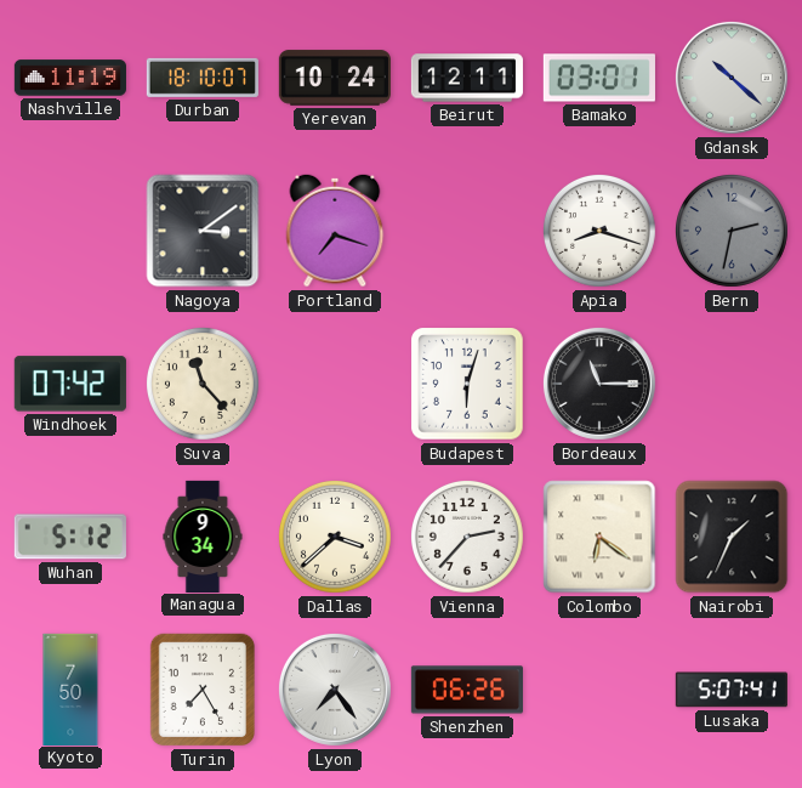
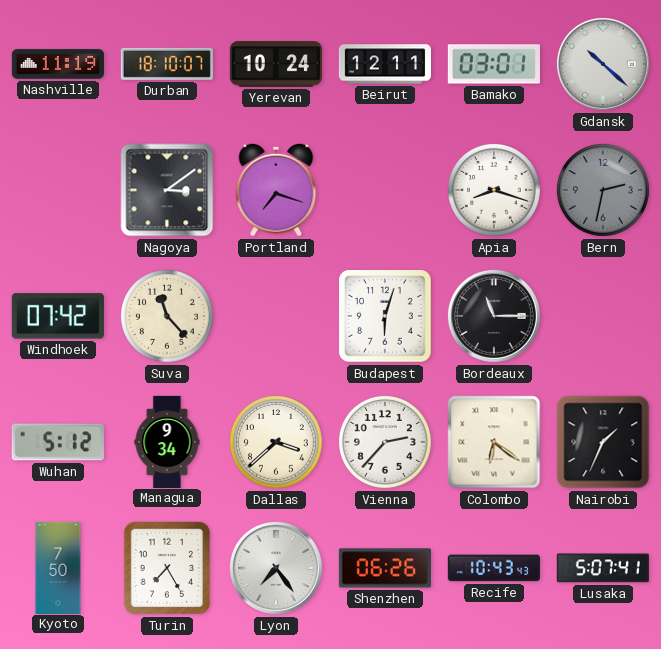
Recife: none -> 10:43
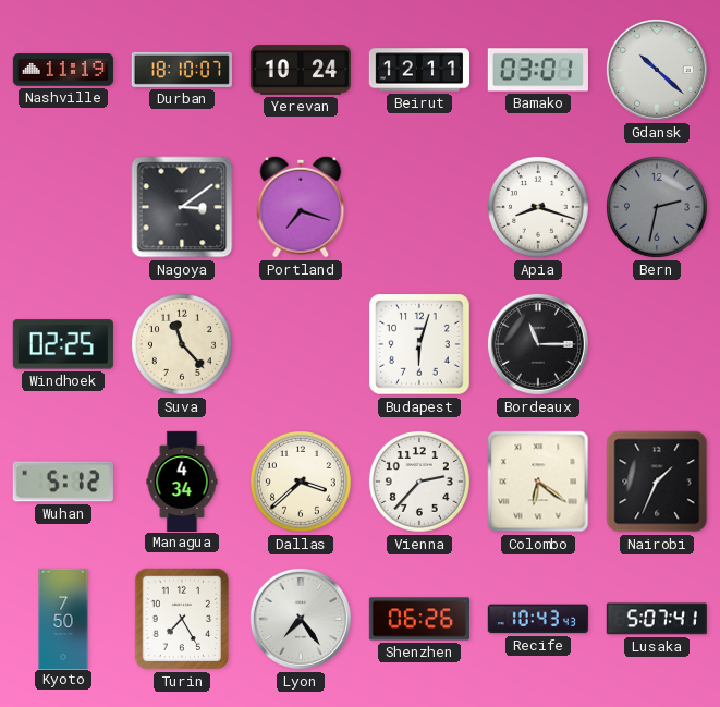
Windhoek: 07:42 -> 02:25
Managua: 9:34 -> 4:34
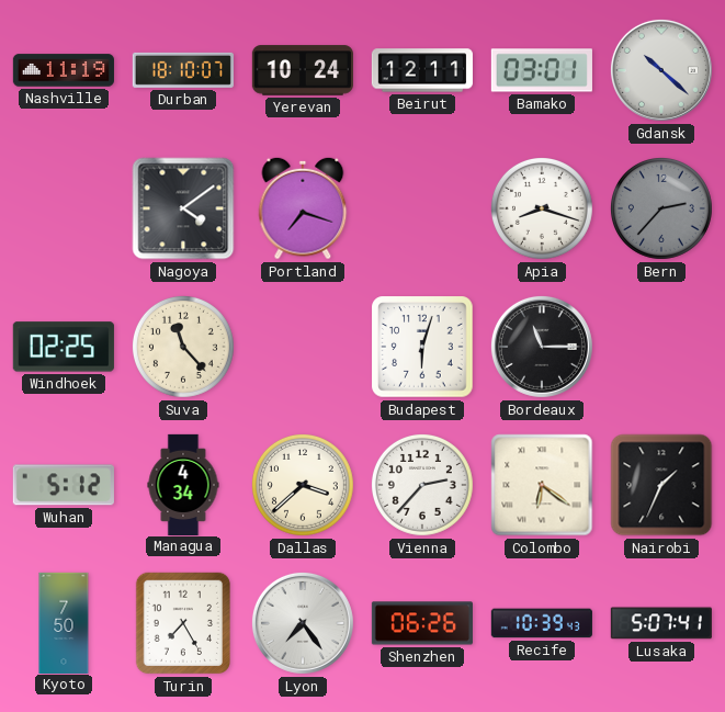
Nagoya: 3:09 -> 4:09
Bern: 2:32 -> 2:37
Recife: 10:43 -> 10:39
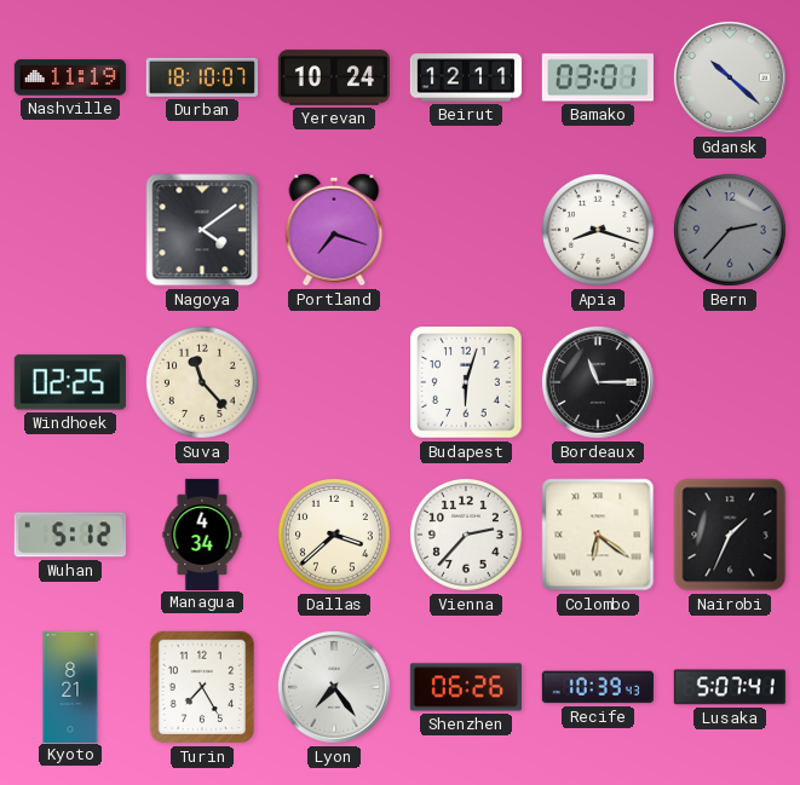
Kyoto: 7:50 -> 8:21
